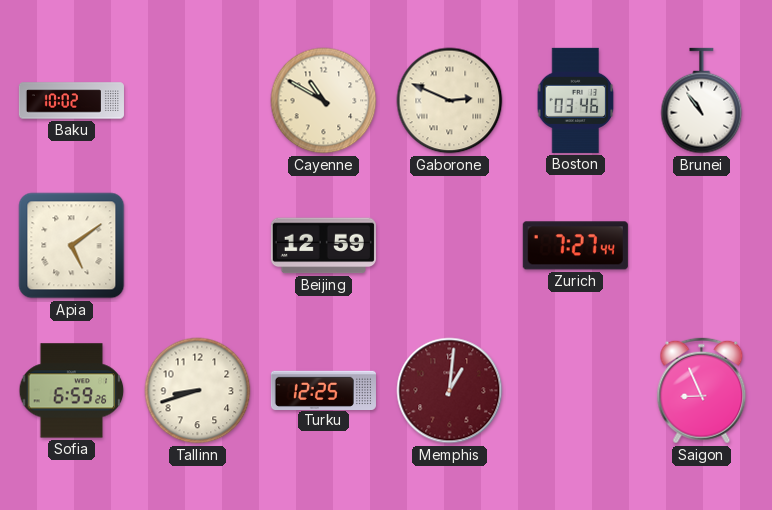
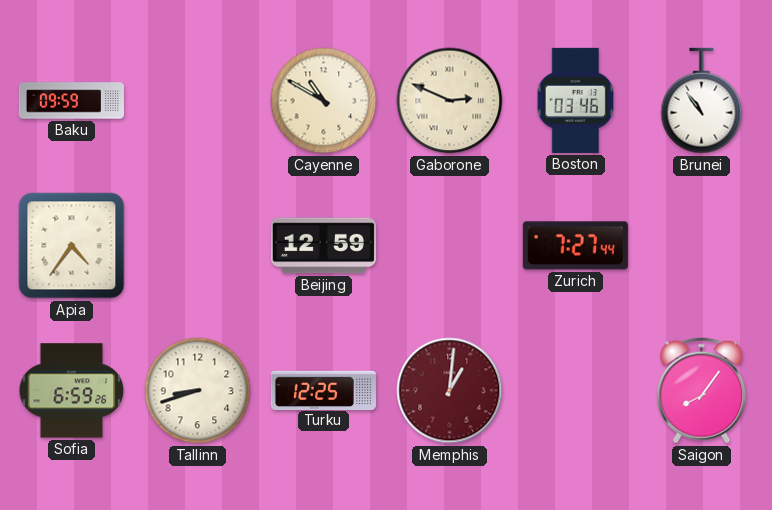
Baku: 10:02 -> 09:59
Apia: 5:09 -> 4:36
Saigon: 8:56 -> 8:06
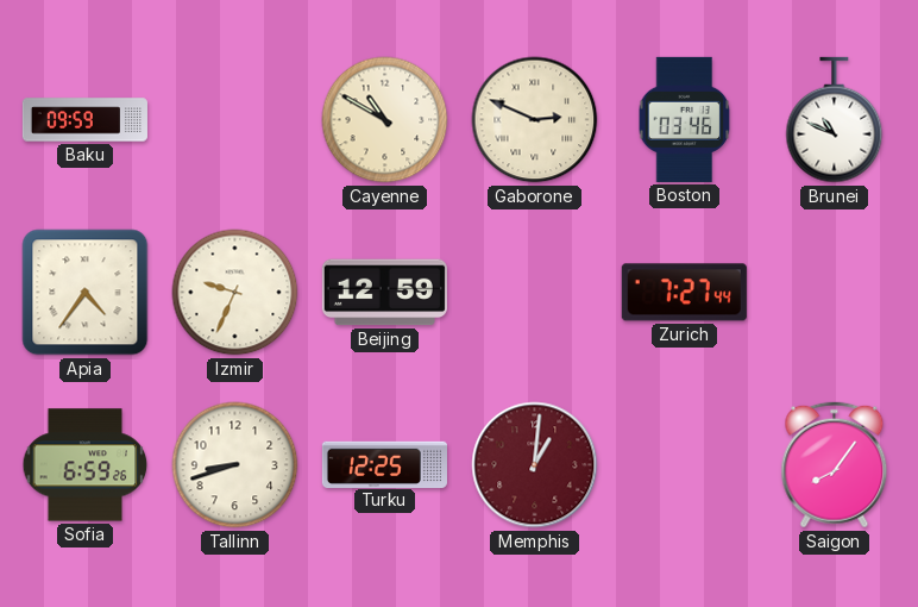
Brunei: 10:54 -> 10:49
Izmir: none -> 9:34
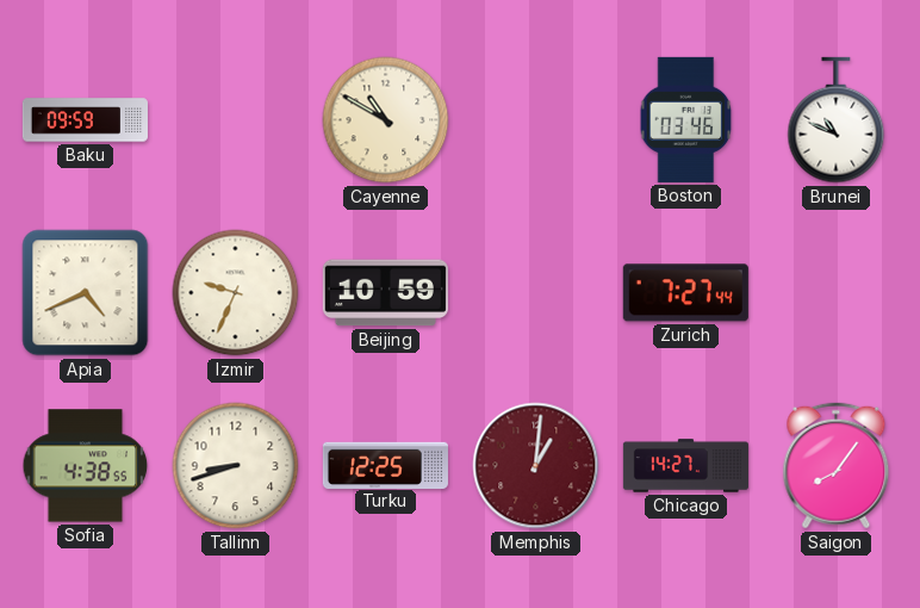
Gaborone: 2:49 -> none
Apia: 4:36 -> 4:41
Beijing: 12:59 -> 10:59
Sofia: 6:59 -> 4:38
Chicago: none -> 14:27
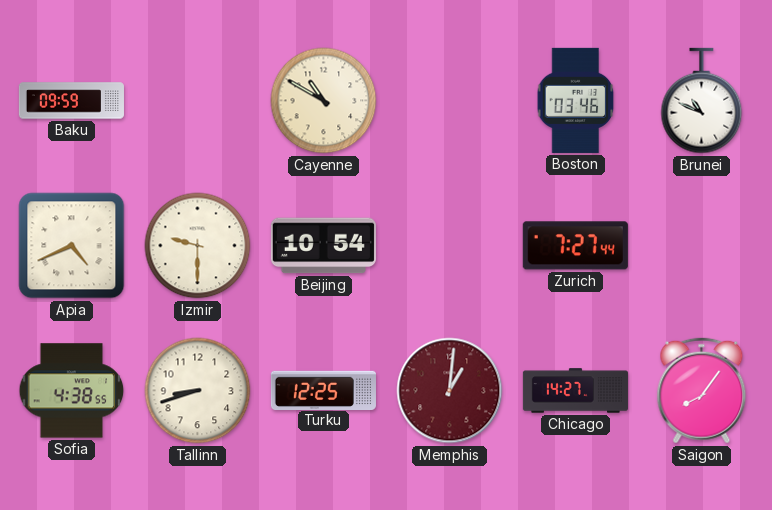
Izmir: 9:34 -> 9:30
Beijing: 10:59 -> 10:54
